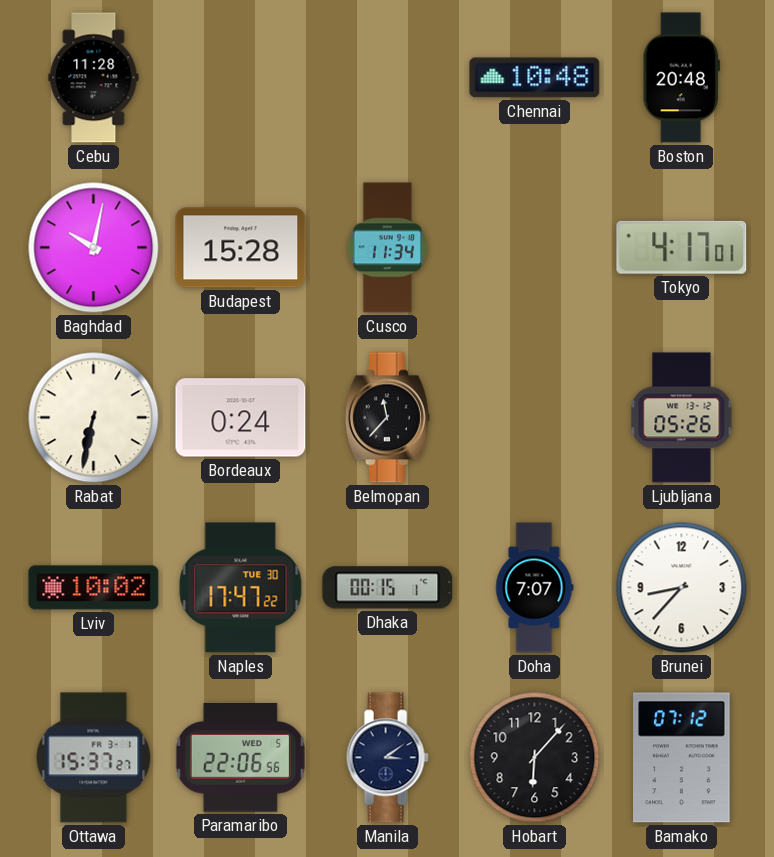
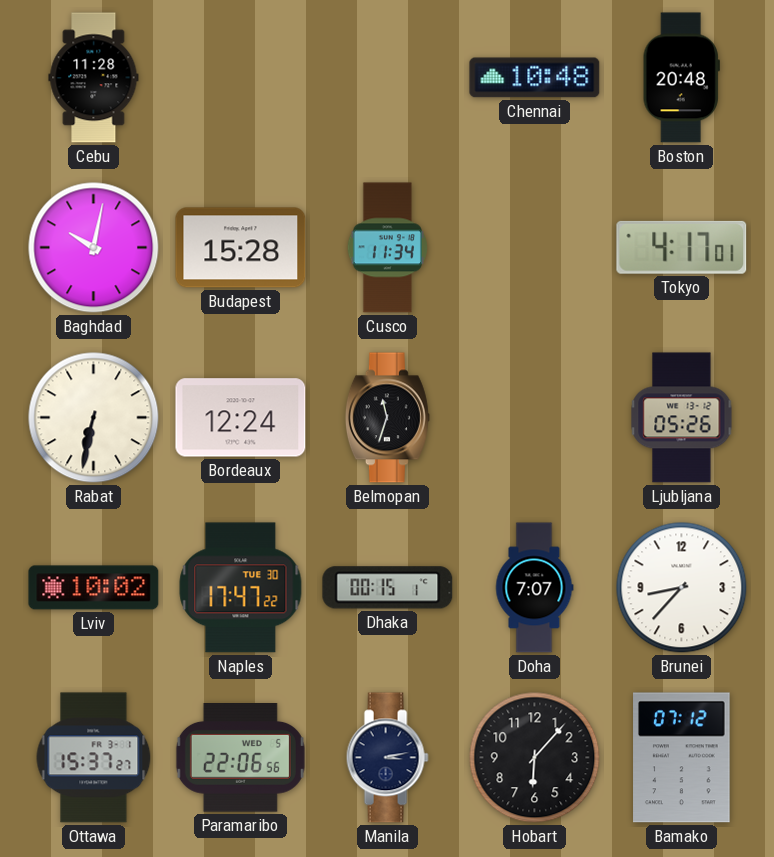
Bordeaux: 0:24 -> 12:24
Belmopan: 11:37 -> 11:33
Manila: 3:09 -> 3:13
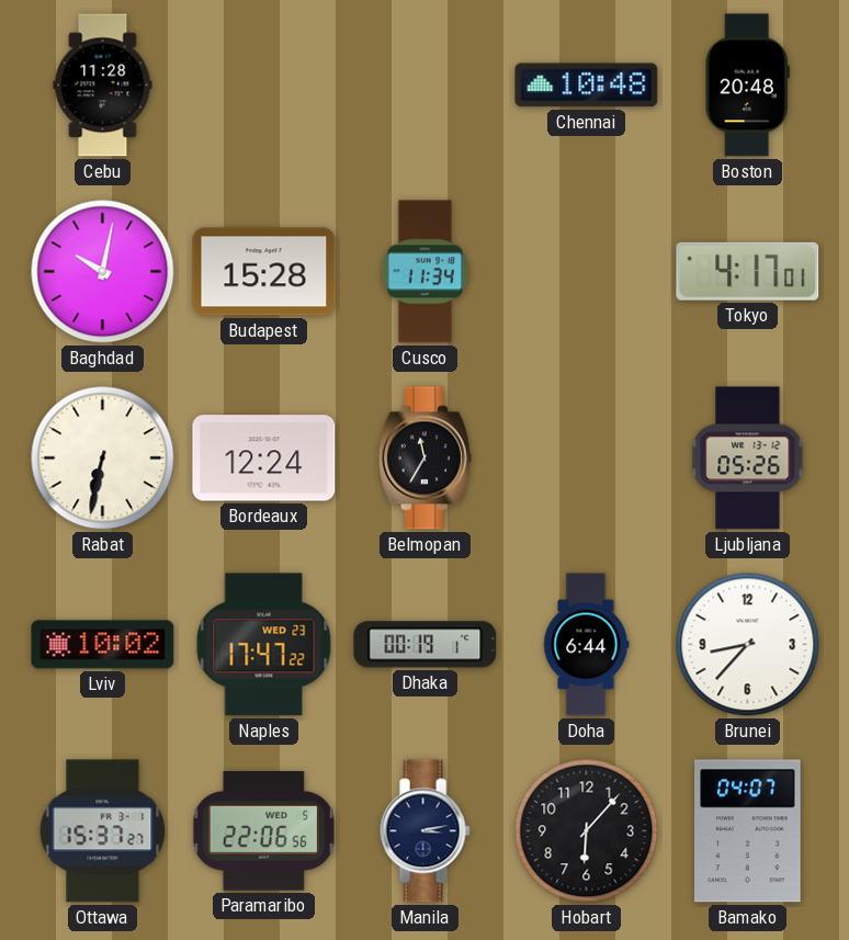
Belmopan: 11:33 -> 11:35
Naples date: TUE 30 -> WED 23
Dhaka: 00:15 -> 00:19
Doha: 7:07 -> 6:44
Bamako: 07:12 -> 04:07
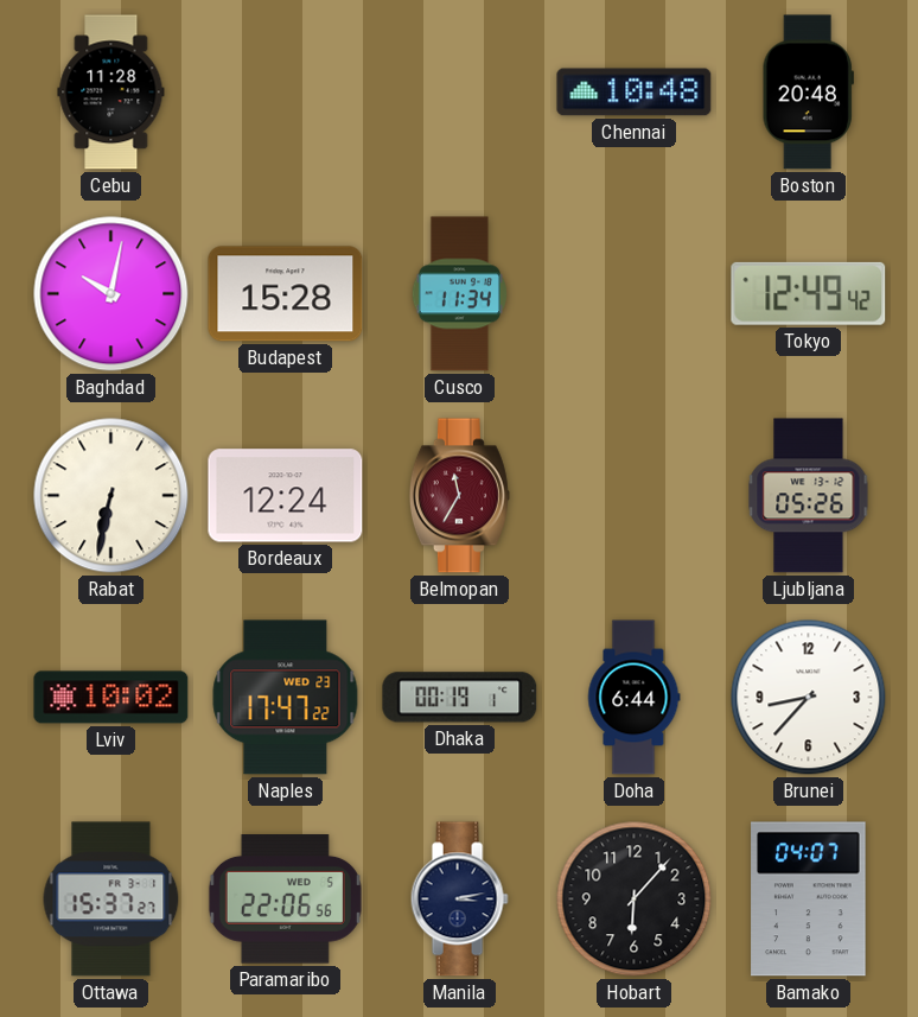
Tokyo: 4:17 -> 12:49
Belmopan dial: black -> burgundy
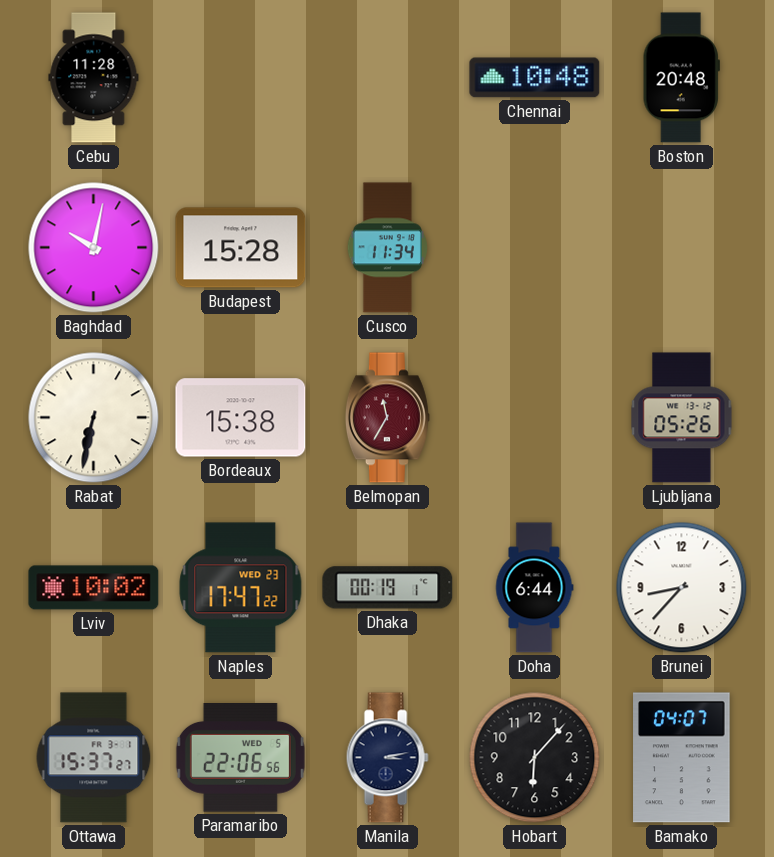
Tokyo: 12:49 -> none
Bordeaux: 12:24 -> 15:38
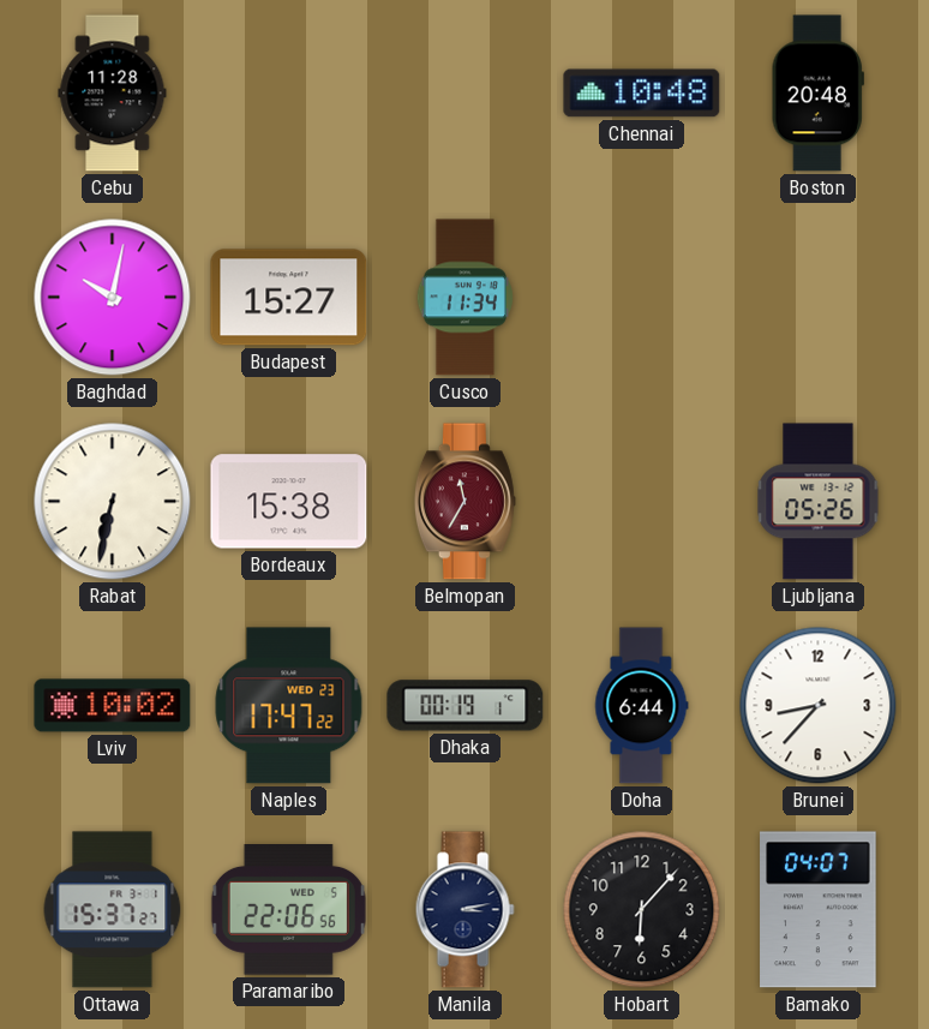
Budapest: 15:28 -> 15:27
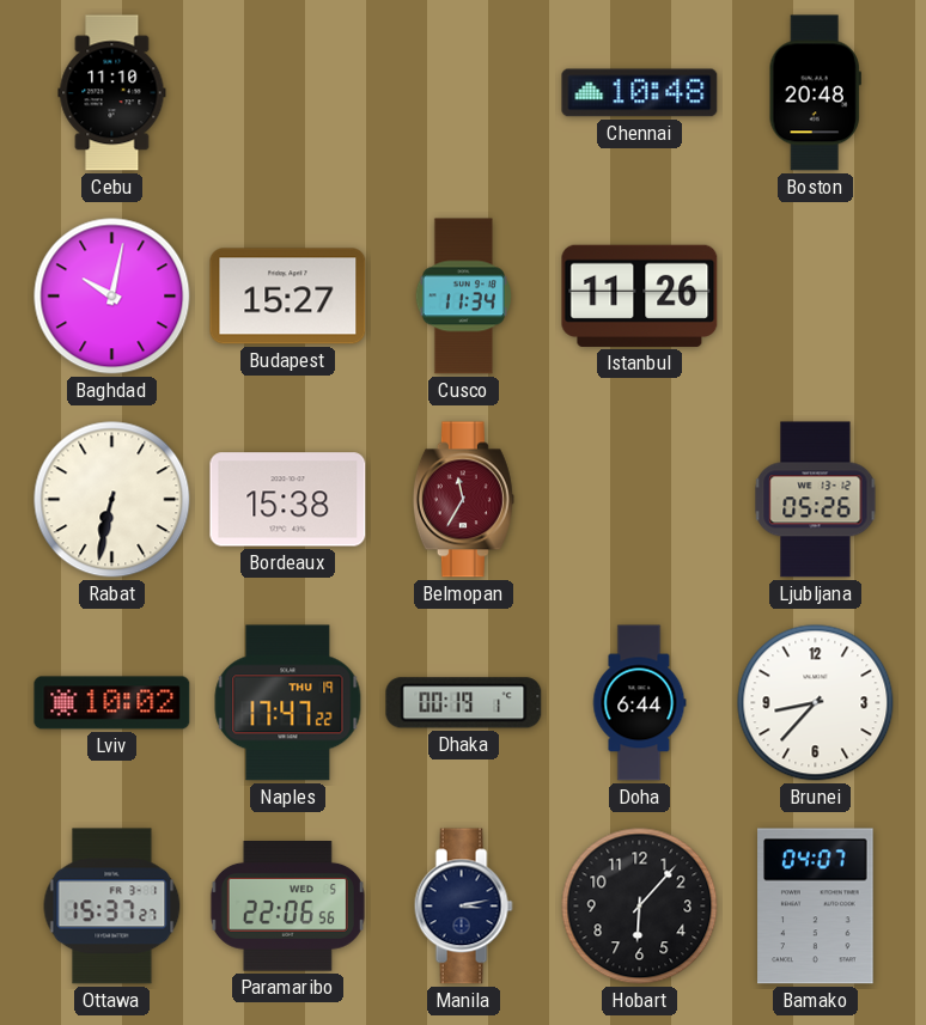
Cebu: 11:28 -> 11:10
Istanbul: none -> 11:26
Naples date: WED 23 -> THU 19
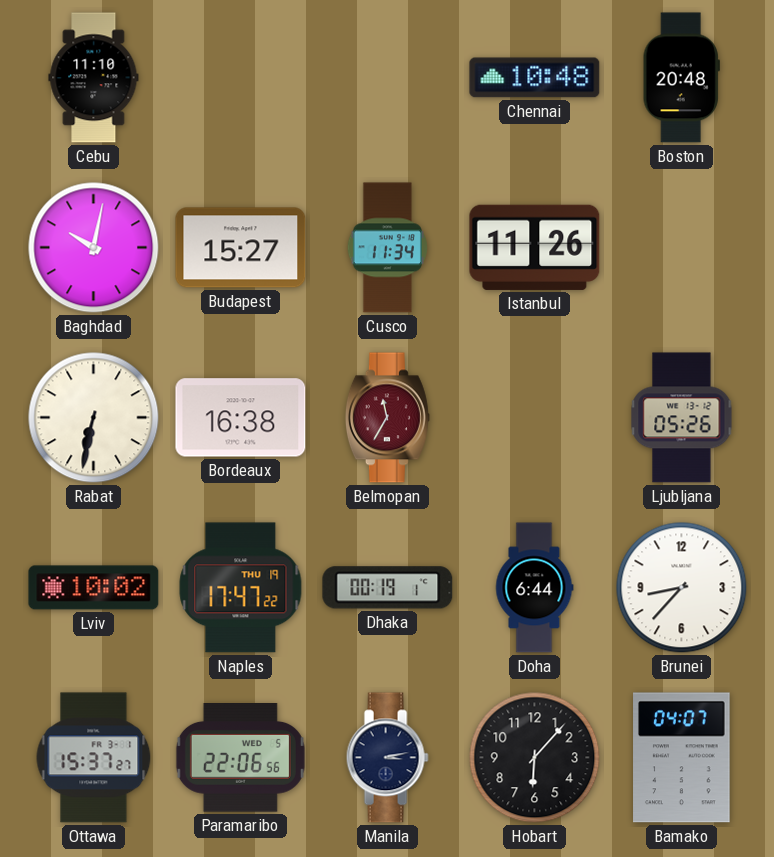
Bordeaux: 15:38 -> 16:38
